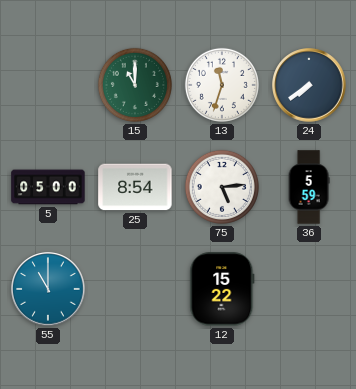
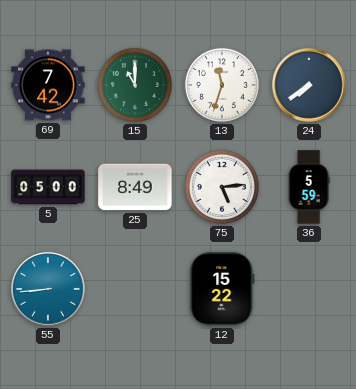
69: none -> 7:42
25: 8:54 -> 8:49
55: 11:00 -> 8:44
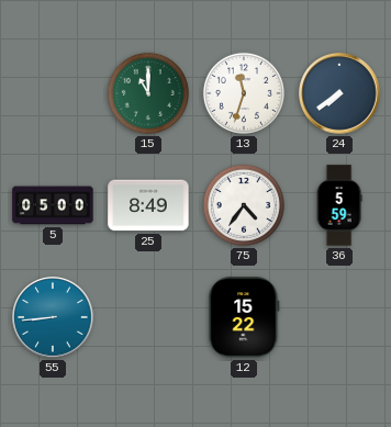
69: 7:42 -> none
75: 5:14 -> 4:36
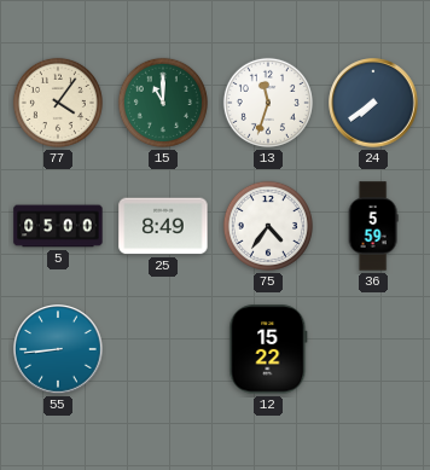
77: none -> 4:06
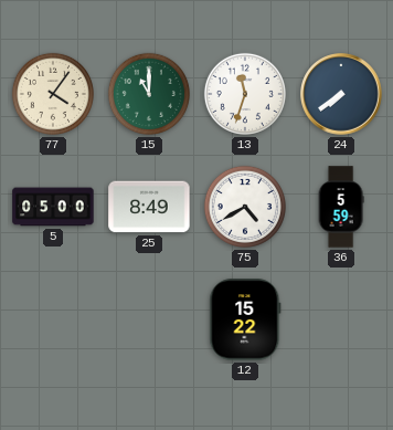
75: 4:36 -> 4:40
55: 8:44 -> none
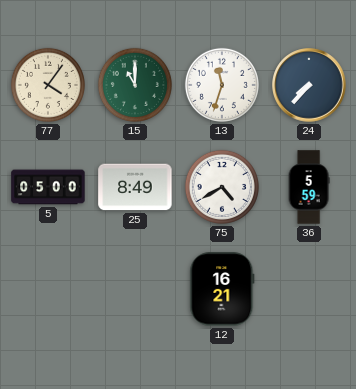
24: 7:39 -> 7:37
12: 15:22 -> 16:21
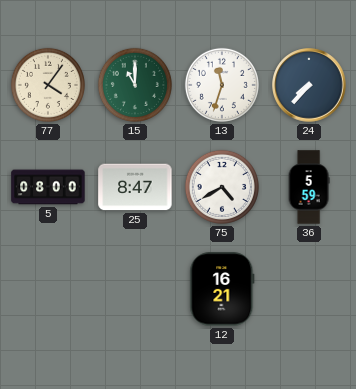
5: 05:00 -> 08:00
25: 8:49 -> 8:47
